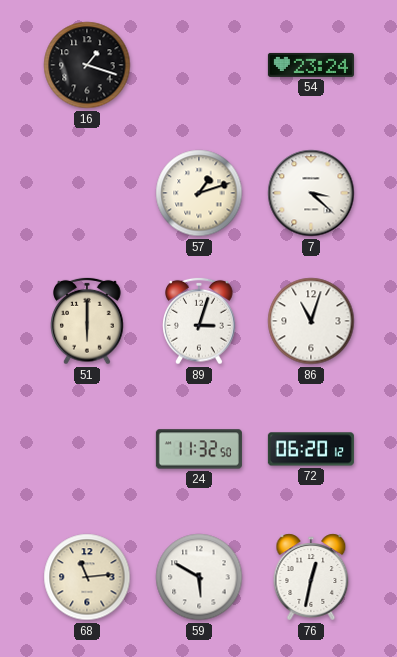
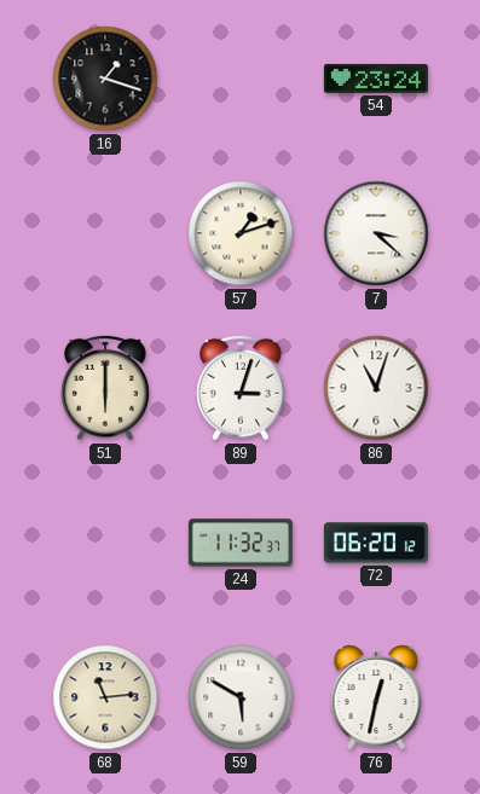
24: 11:32:50 -> 11:32:37
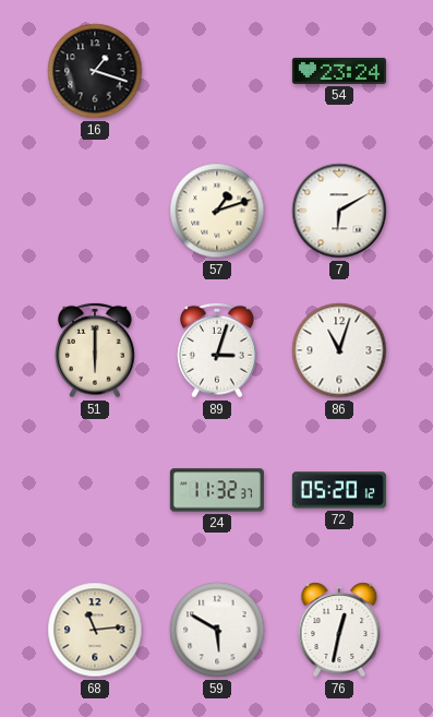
7: 3:22 -> 6:10
72: 06:20 -> 05:20
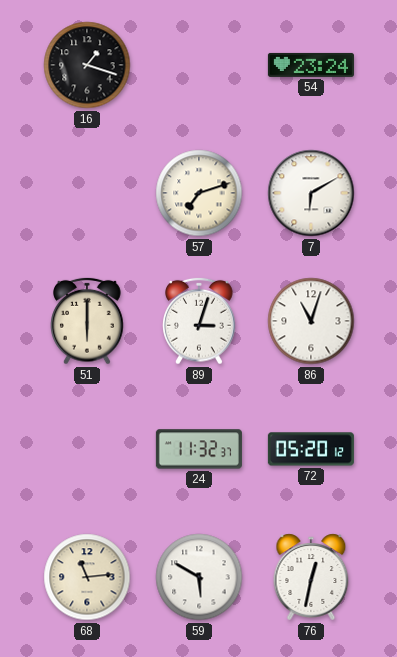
57: 1:12 -> 7:12
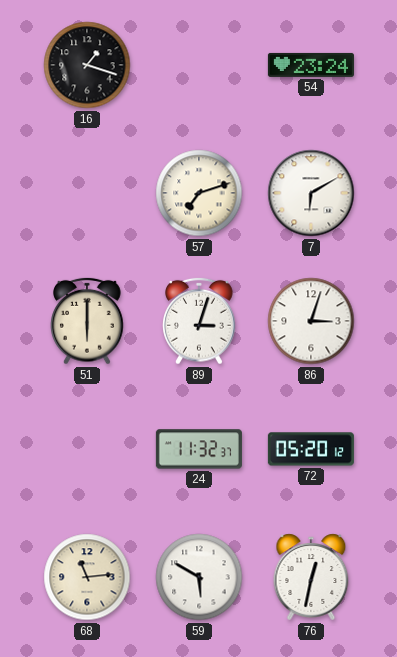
86: 11:03 -> 3:03
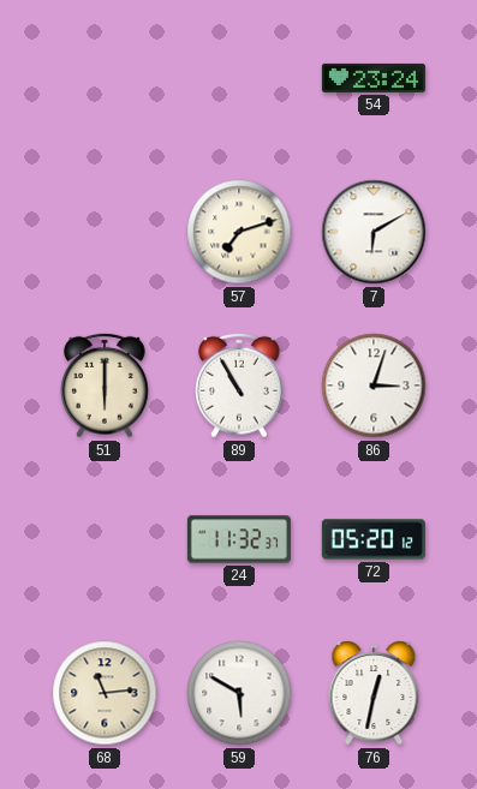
16: 1:18 -> none
89: 3:03 -> 10:55
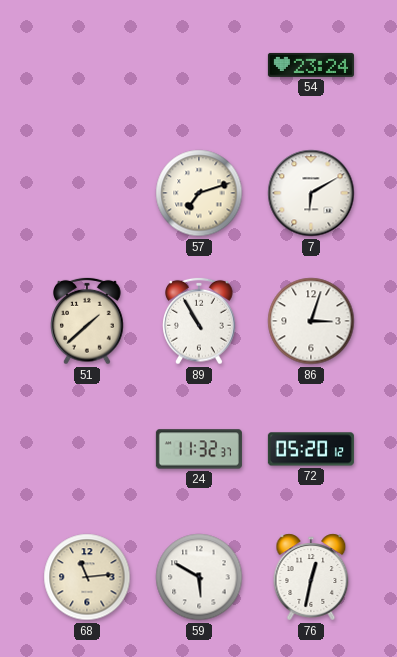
51: 6:00 -> 1:38
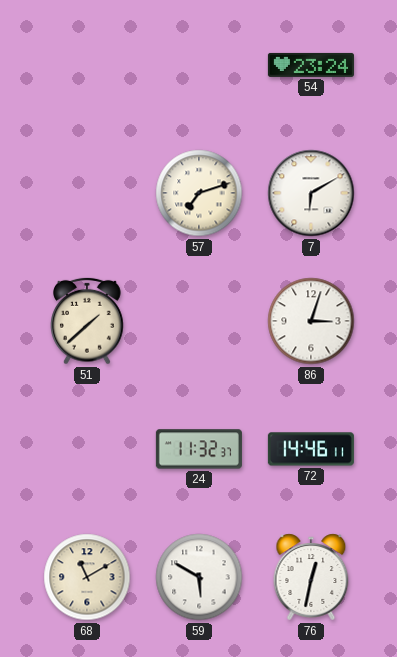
89: 10:55 -> none
72: 05:20 -> 14:46
68: 11:14 -> 11:10
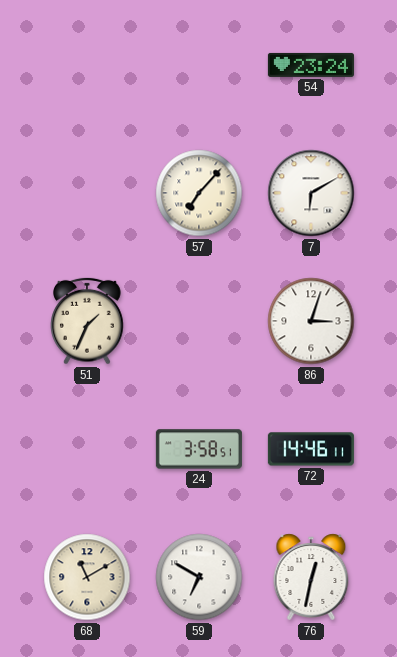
57: 7:12 -> 7:07
51: 1:38 -> 1:34
24: 11:32 -> 3:58
59: 5:50 -> 6:50
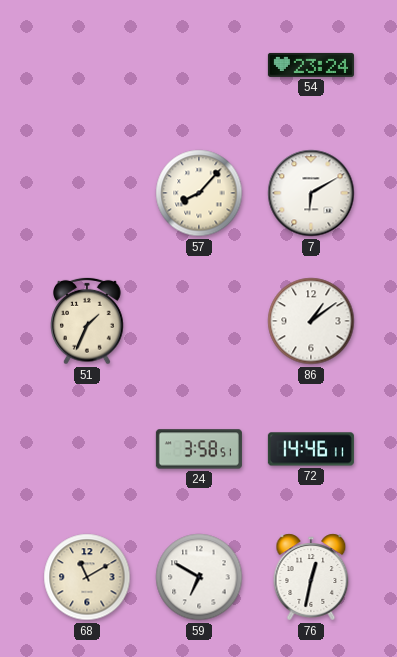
57: 7:07 -> 8:07
86: 3:03 -> 1:09
